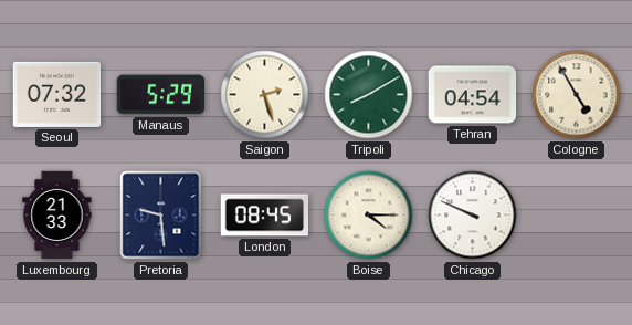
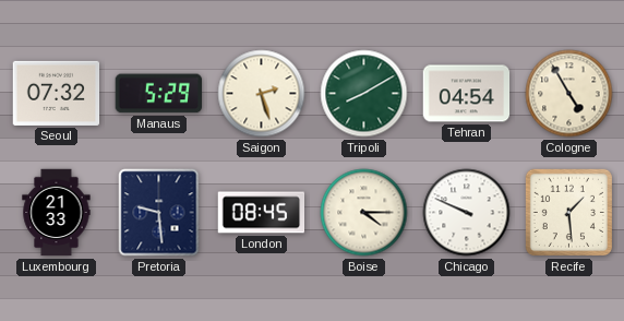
Recife: none -> 1:29
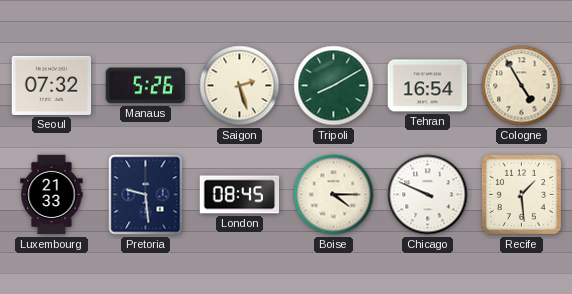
Manaus: 5:29 -> 5:26
Tehran: 04:54 -> 16:54
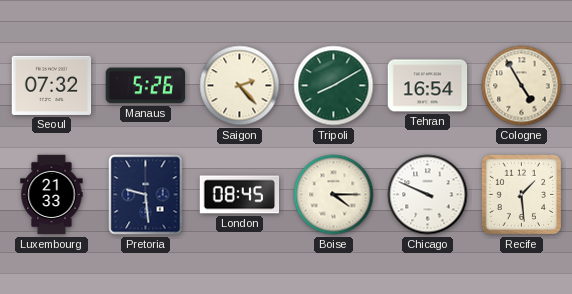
Saigon: 2:27 -> 2:23
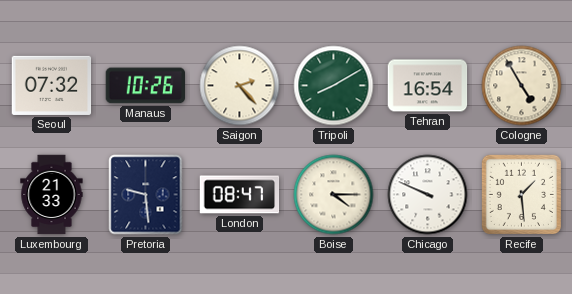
Manaus: 5:26 -> 10:26
London: 08:45 -> 08:47
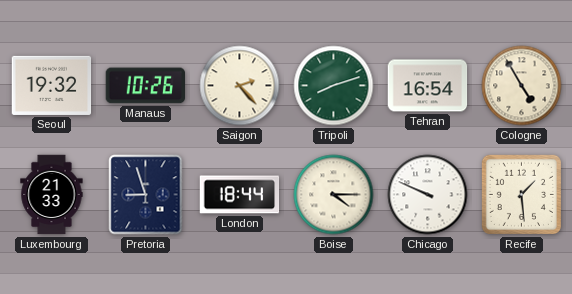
Seoul: 07:32 -> 19:32
Tripoli: 8:10 -> 8:12
Pretoria: 9:29 -> 8:57
London: 08:47 -> 18:44
